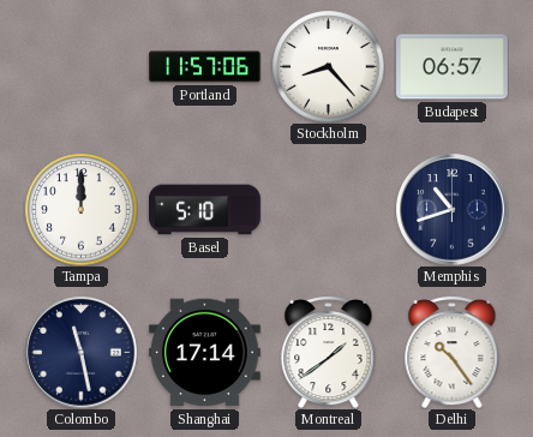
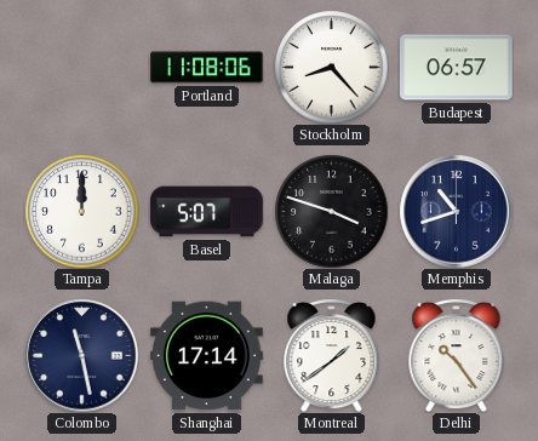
Portland: 11:57 -> 11:08
Basel: 5:10 -> 5:07
Malaga: none -> 3:48
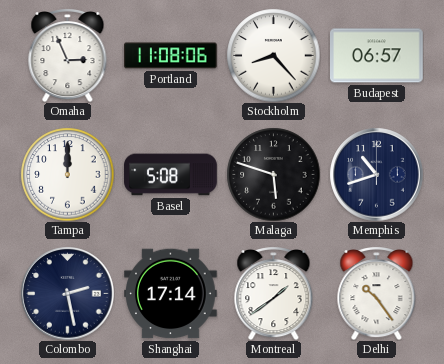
Omaha: none -> 2:56
Basel: 5:07 -> 5:08
Malaga: 3:48 -> 5:48
Colombo: 11:28 -> 2:28
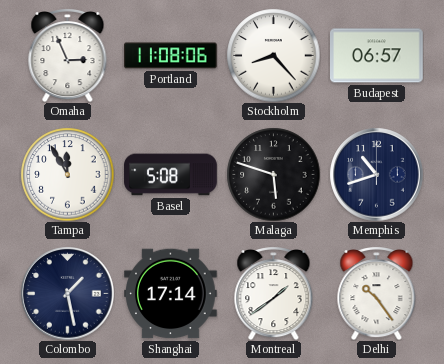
Tampa: 12:00 -> 11:55
Colombo: 2:28 -> 1:28
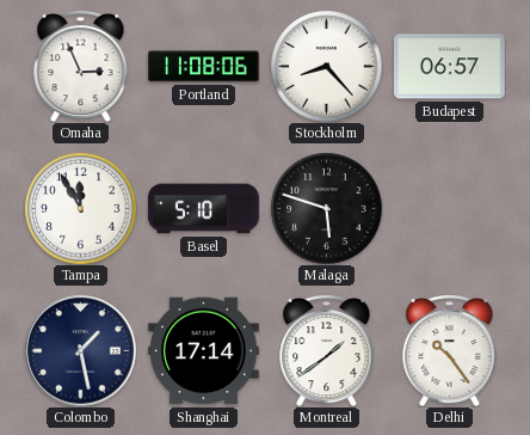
Basel: 5:08 -> 5:10
Memphis: 10:42 -> none
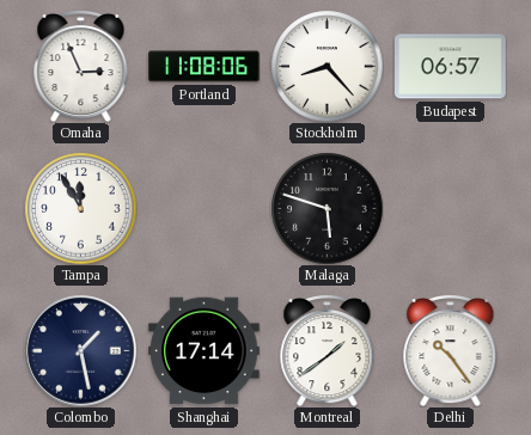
Basel: 5:10 -> none
